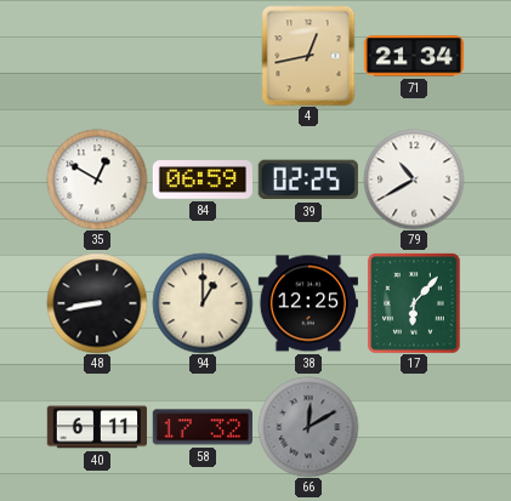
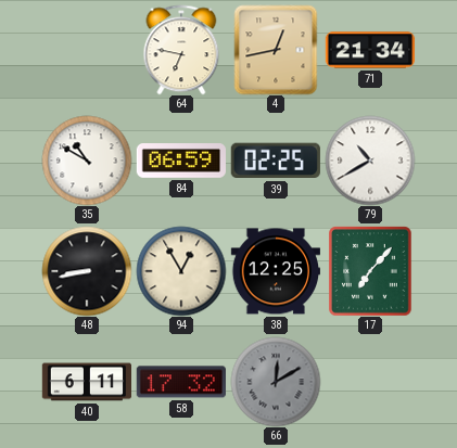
64: none -> 6:47
35: 12:50 -> 10:50
94: 1:00 -> 12:55
17: 6:07 -> 7:07
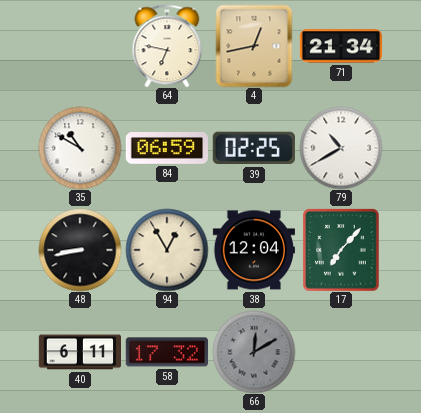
38: 12:25 -> 12:04
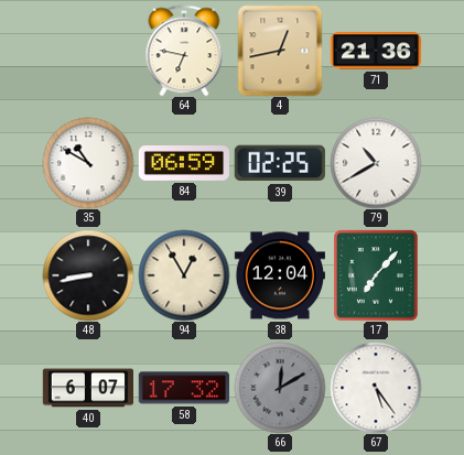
71: 21:34 -> 21:36
40: 6:11 -> 6:07
67: none -> 5:24
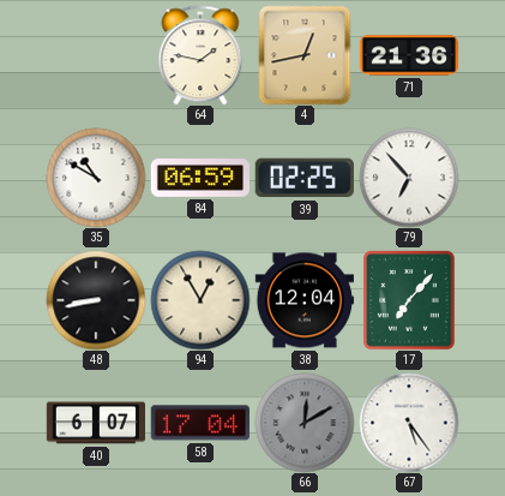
64: 6:47 -> 1:47
79: 10:40 -> 6:53
58: 17:32 -> 17:04
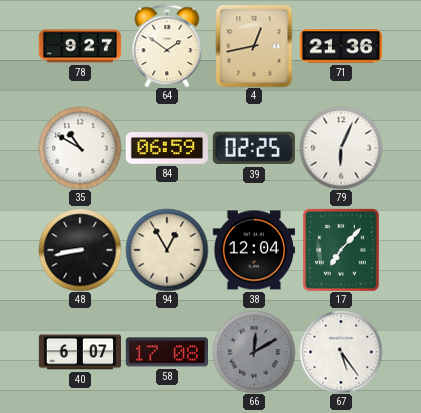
78: none -> 9:27
64: 1:47 -> 1:51
79: 6:53 -> 6:04
58: 17:04 -> 17:08
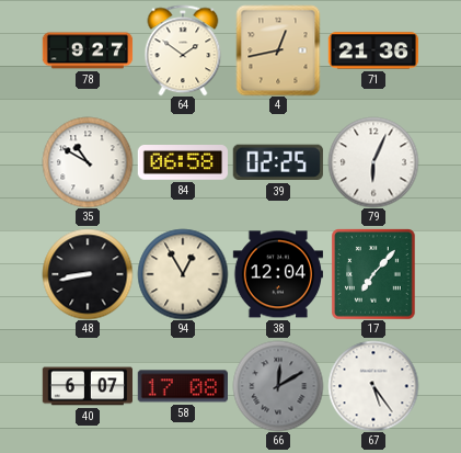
84: 06:59 -> 06:58
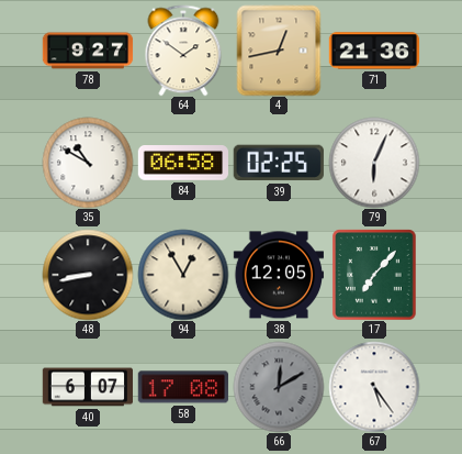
38: 12:04 -> 12:05
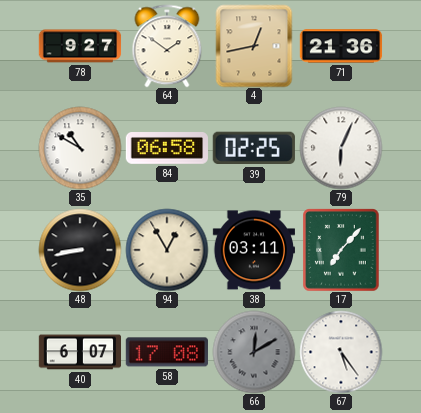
38: 12:05 -> 03:11
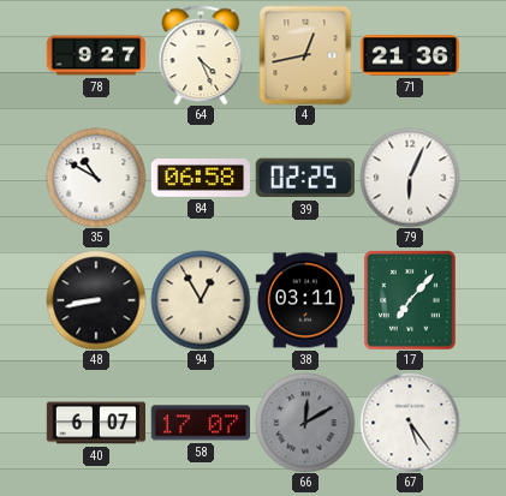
64: 1:51 -> 4:26
58: 17:08 -> 17:07
